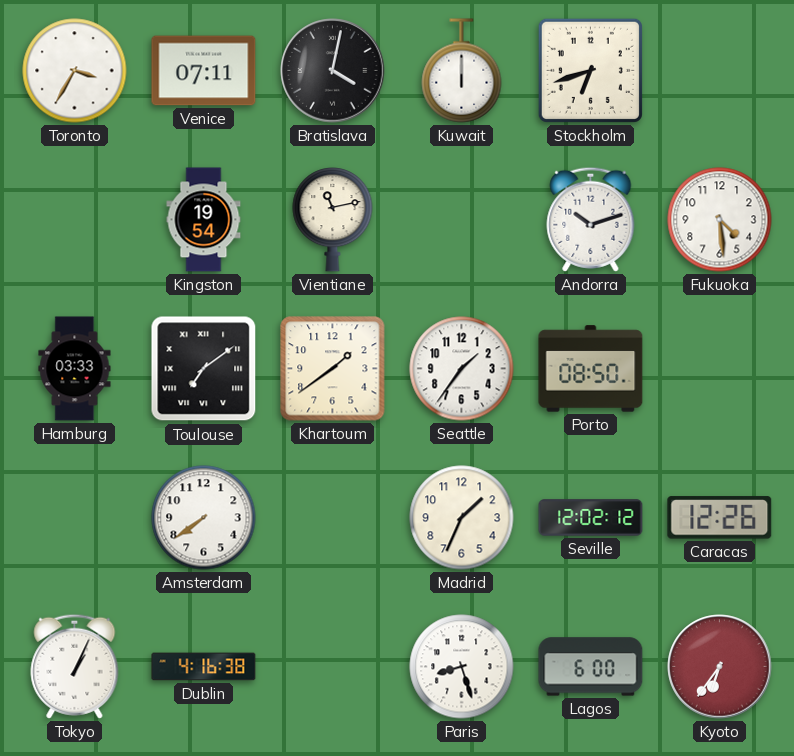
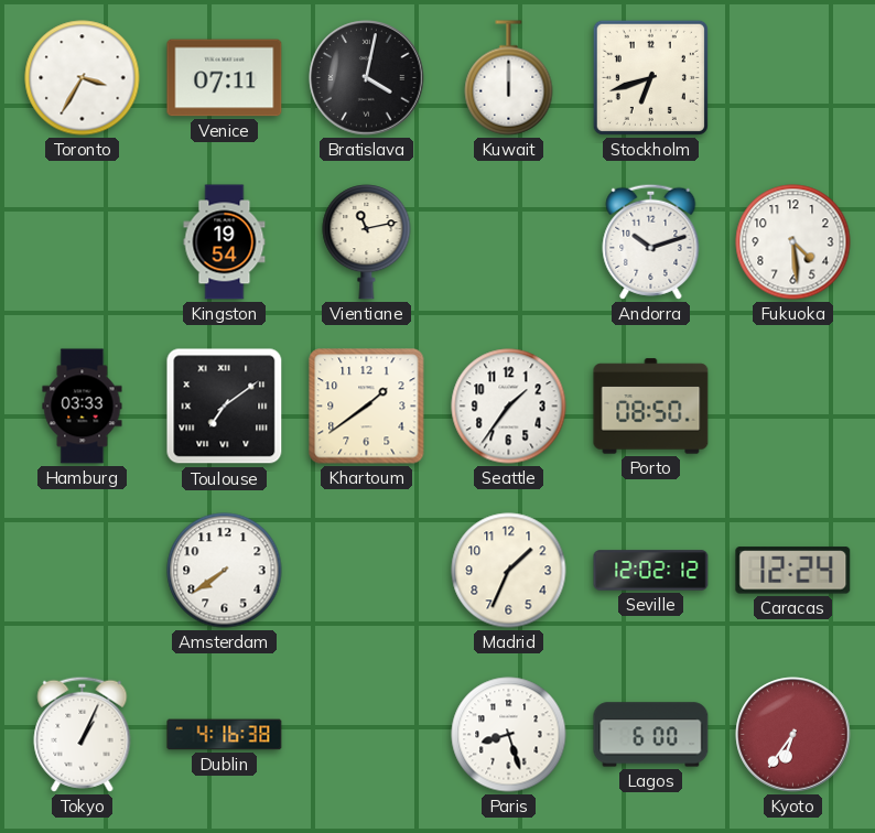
Caracas: 12:26 -> 12:24
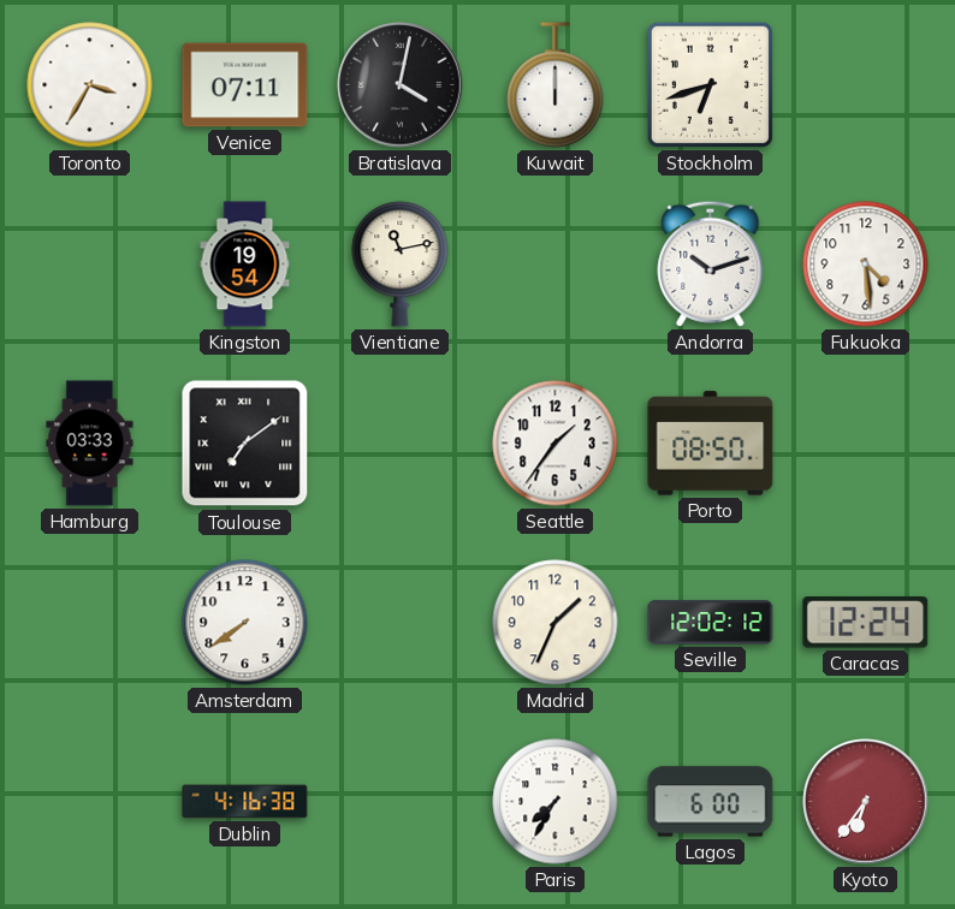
Khartoum: 1:39 -> none
Tokyo: 1:04 -> none
Paris: 8:27 -> 7:35
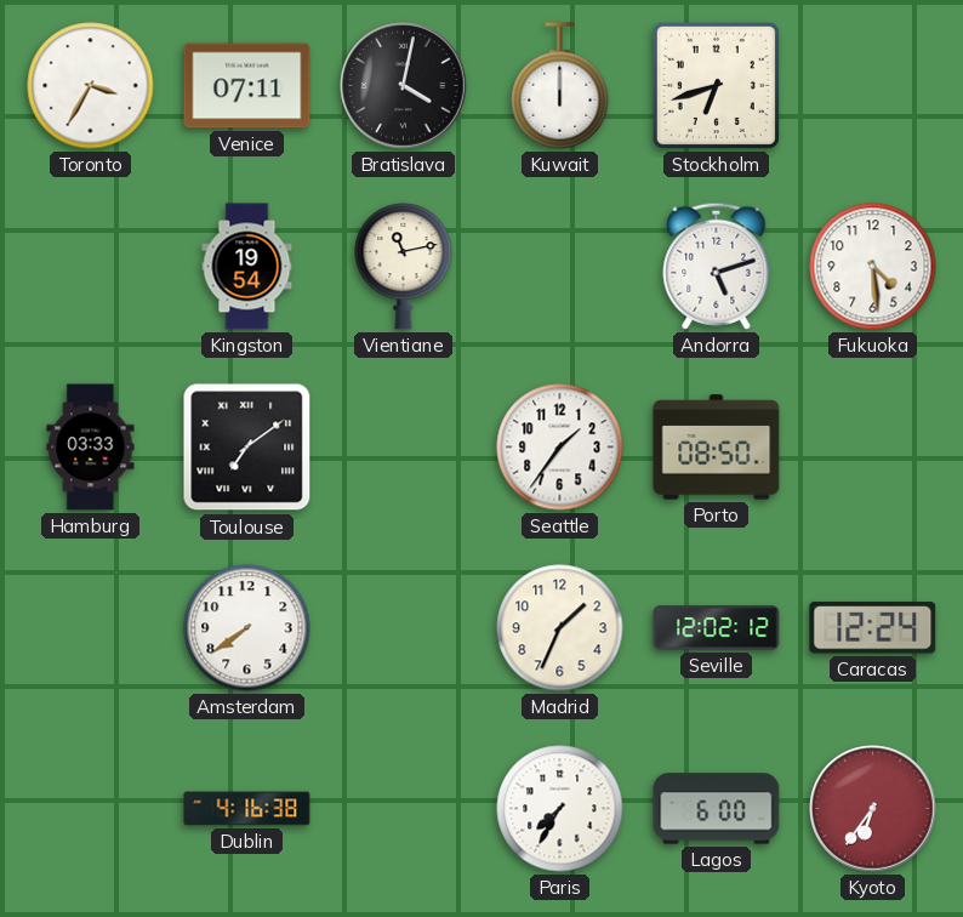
Andorra: 10:12 -> 5:12
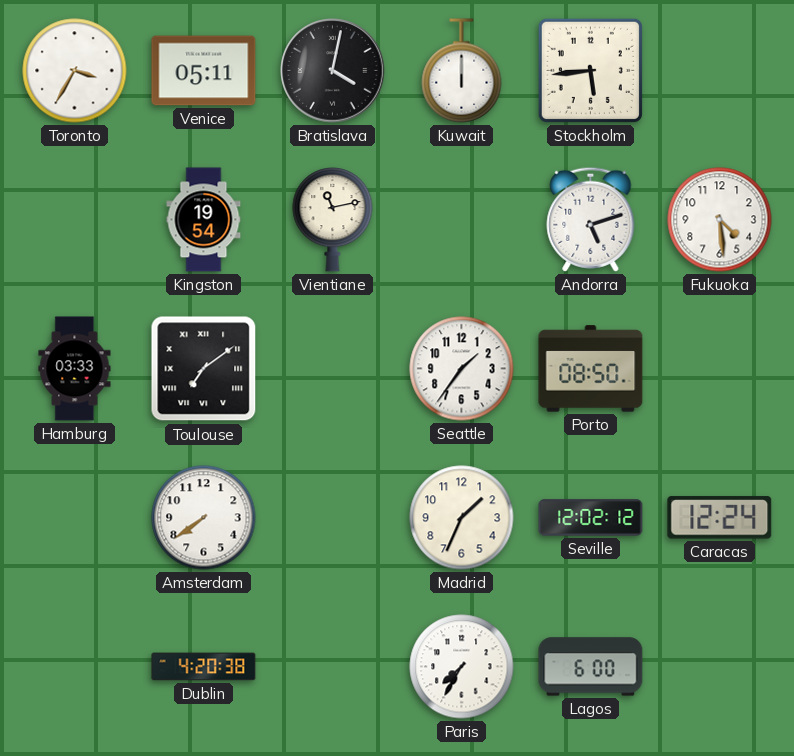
Venice: 07:11 -> 05:11
Stockholm: 6:42 -> 5:44
Dublin: 4:16 -> 4:20
Kyoto: 6:36 -> none
